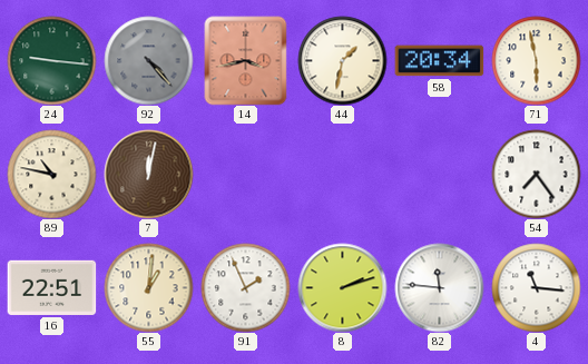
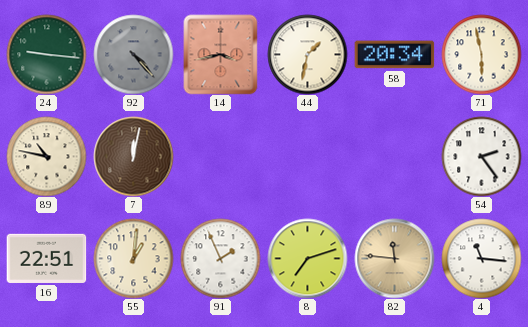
54: 7:24 -> 2:24
8: 2:12 -> 7:12
82 dial: white -> champagne
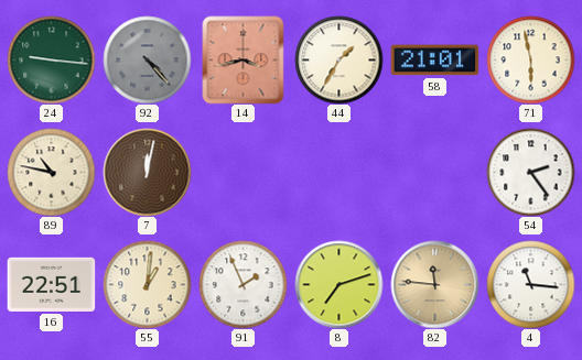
44: 1:32 -> 1:35
58: 20:34 -> 21:01
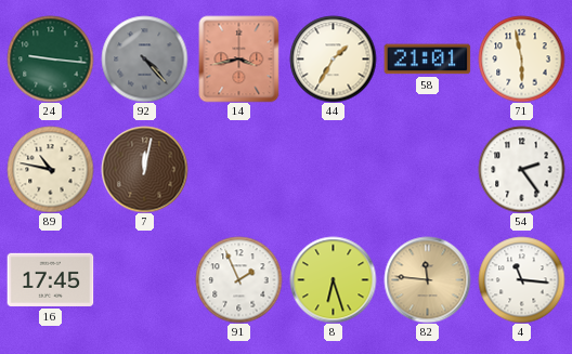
16: 22:51 -> 17:45
55: 1:01 -> none
8: 7:12 -> 6:27
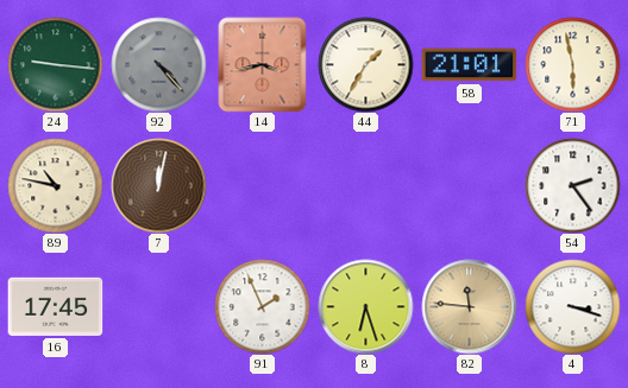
4: 11:16 -> 3:18
